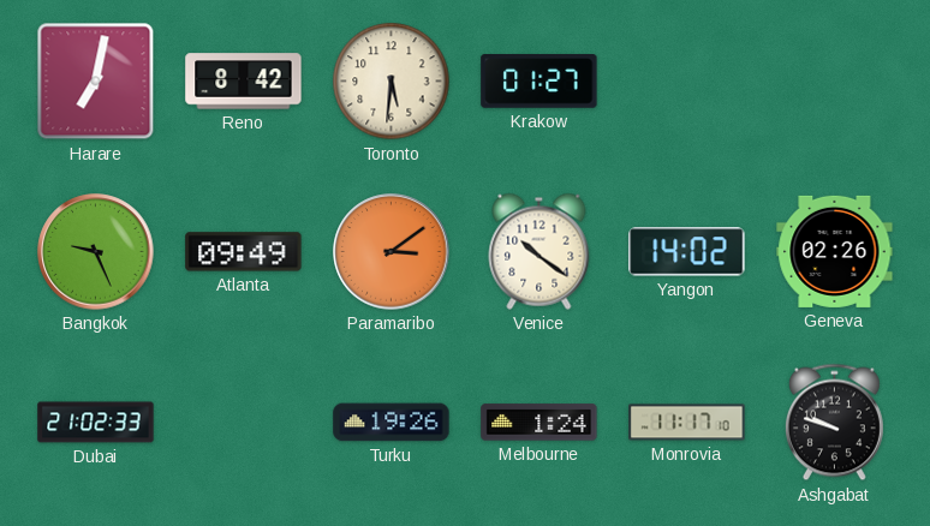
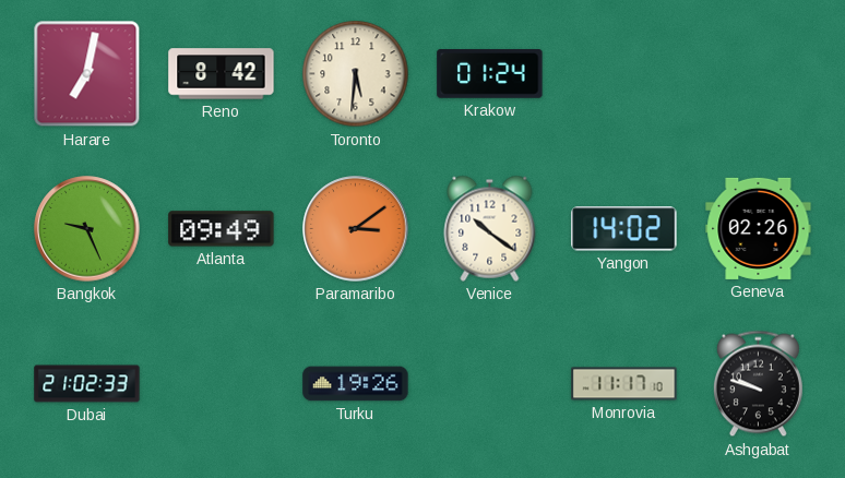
Krakow: 01:27 -> 01:24
Melbourne: 1:24 -> none
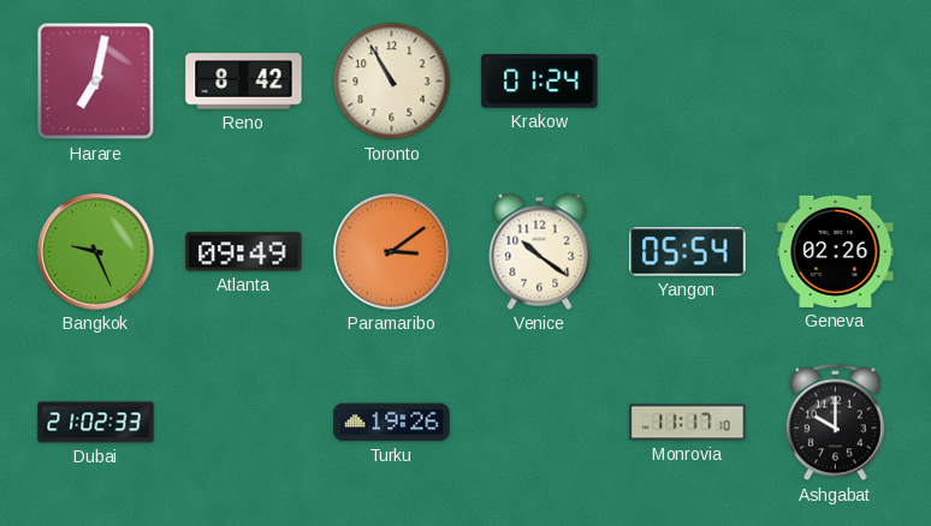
Toronto: 5:31 -> 10:55
Yangon: 14:02 -> 05:54
Ashgabat: 9:48 -> 10:00
